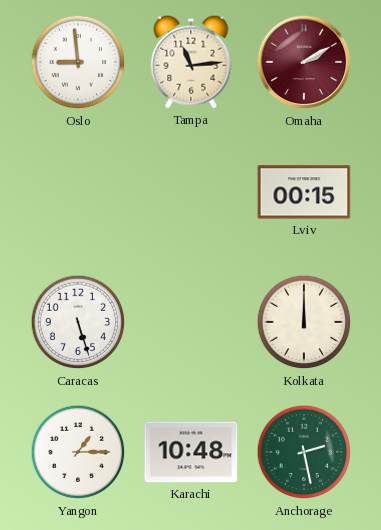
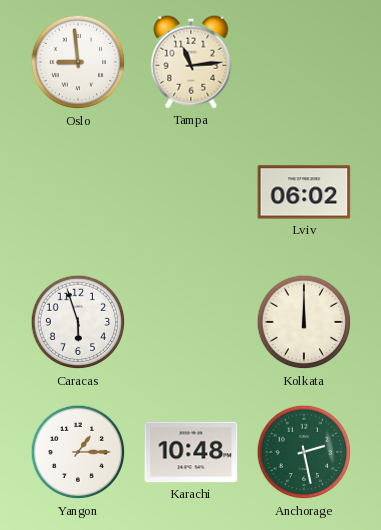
Omaha: 2:10 -> none
Lviv: 00:15 -> 06:02
Caracas: 5:27 -> 5:57
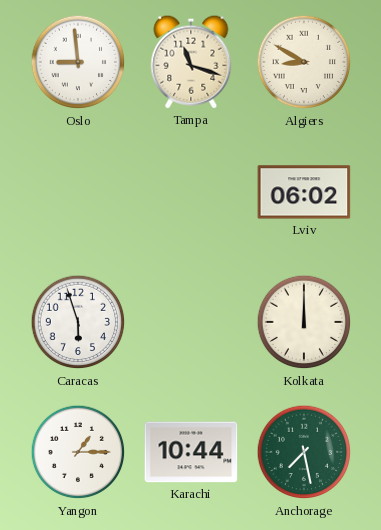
Tampa: 11:14 -> 11:18
Algiers: none -> 8:50
Karachi: 10:48 -> 10:44
Anchorage: 2:28 -> 7:28
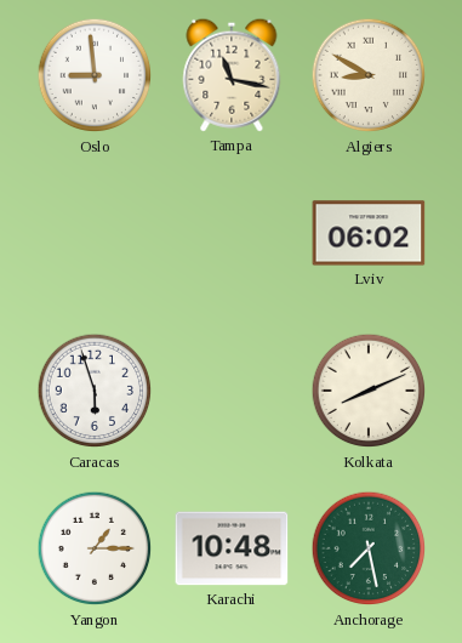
Tampa: 11:18 -> 11:17
Kolkata: 12:00 -> 8:11
Karachi: 10:44 -> 10:48
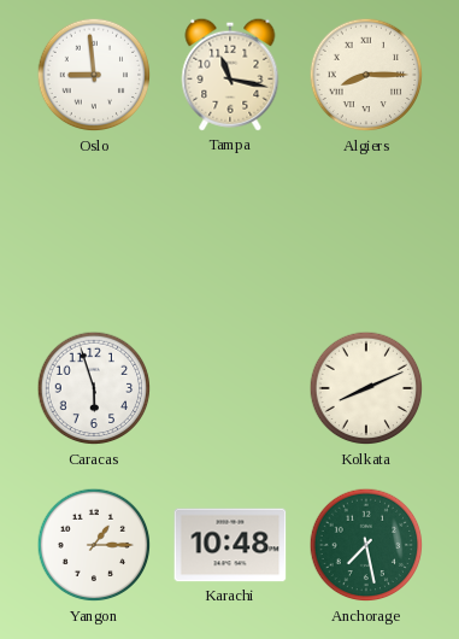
Algiers: 8:50 -> 8:15
Lviv: 06:02 -> none
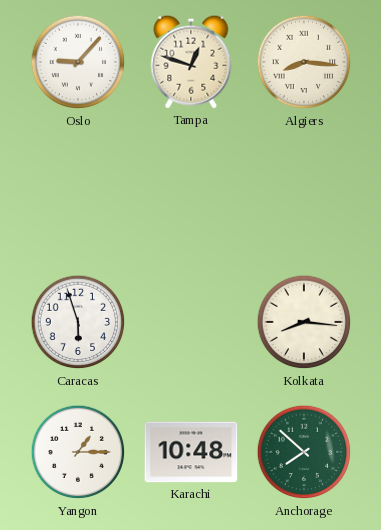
Oslo: 8:59 -> 9:07
Tampa: 11:17 -> 12:48
Algiers: 8:15 -> 8:16
Kolkata: 8:11 -> 8:16
Anchorage: 7:28 -> 7:52
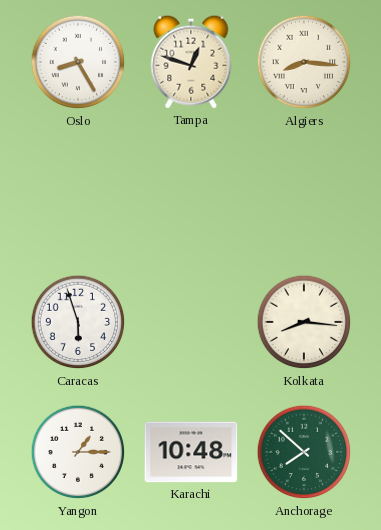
Oslo: 9:07 -> 8:25
